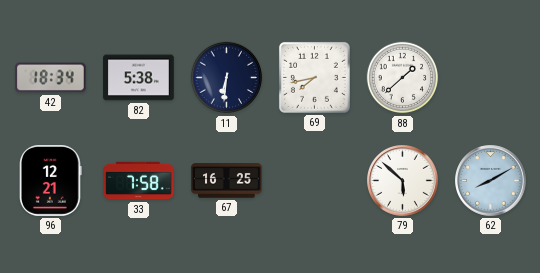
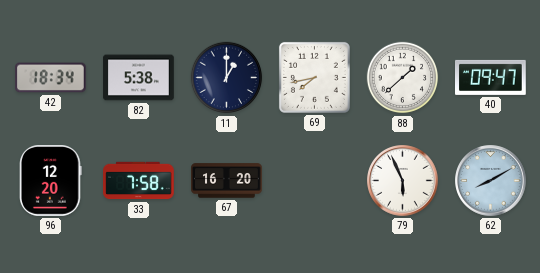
11: 6:31 -> 1:00
40: none -> 09:47
96: 12:21 -> 12:20
67: 16:25 -> 16:20
79: 5:52 -> 5:56
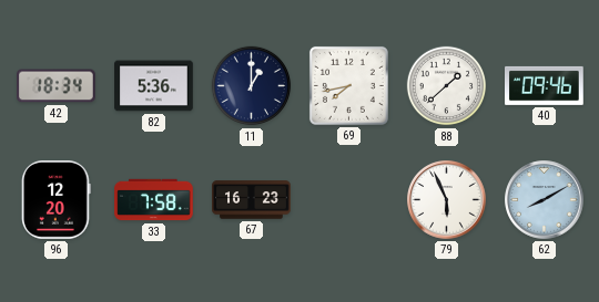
82: 5:38 -> 5:36
40: 09:47 -> 09:46
67: 16:20 -> 16:23
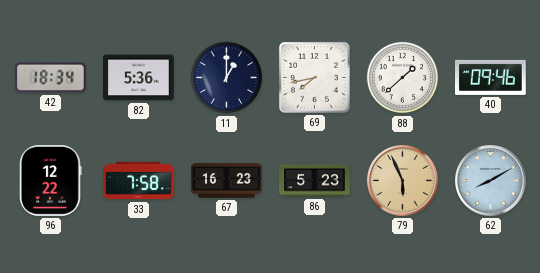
96: 12:20 -> 12:22
86: none -> 5:23
79 dial: white -> champagne
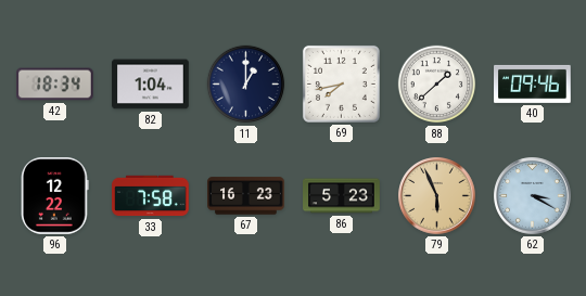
82: 5:36 -> 1:04
62: 8:10 -> 3:20
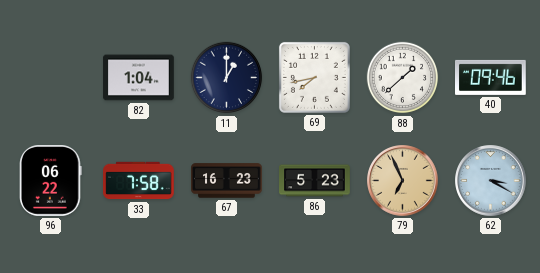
42: 18:34 -> none
96: 12:22 -> 06:22
79: 5:56 -> 6:56
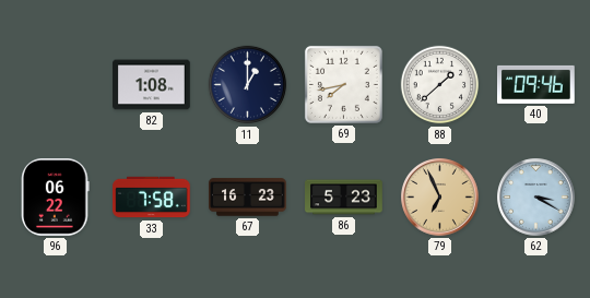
82: 1:04 -> 1:08
